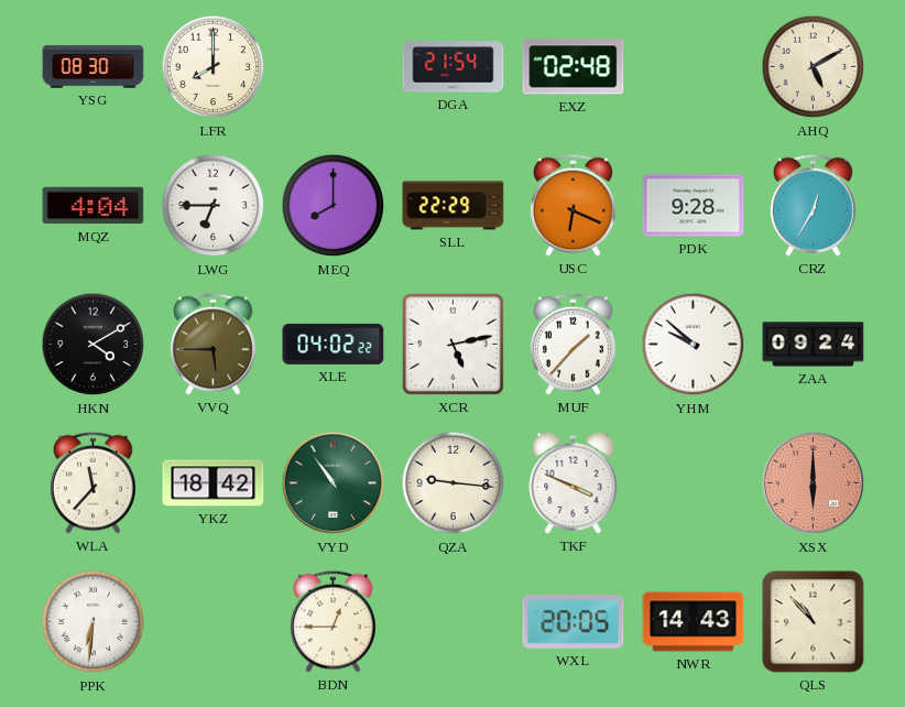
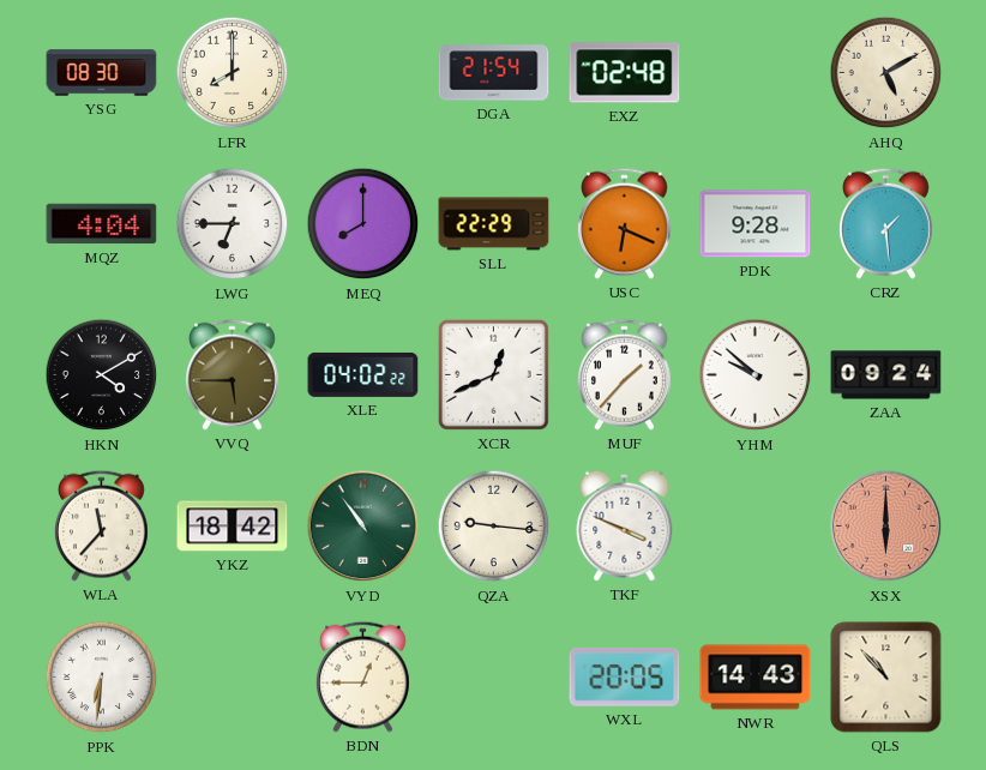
CRZ: 12:35 -> 1:29
XCR: 5:13 -> 12:41
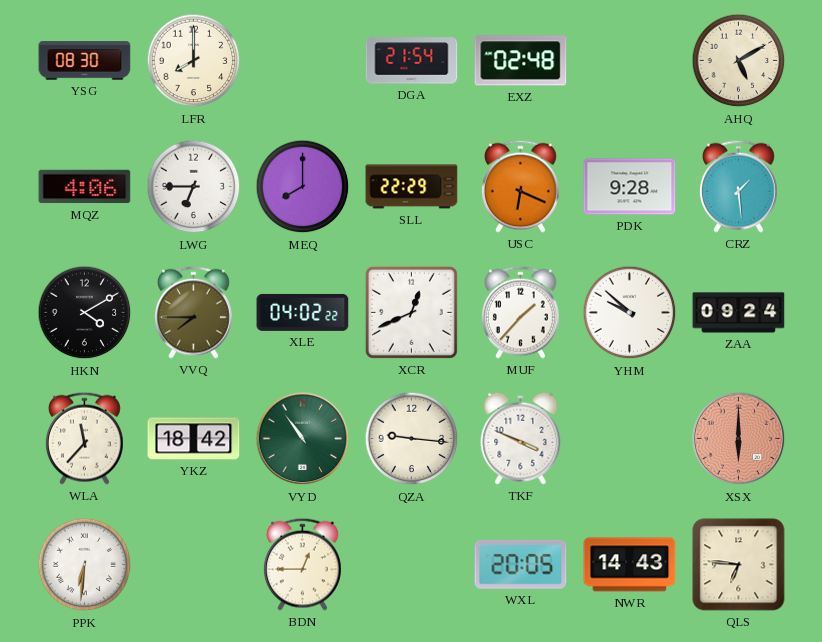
MQZ: 4:04 -> 4:06
VVQ: 5:45 -> 7:45
QLS: 10:53 -> 6:46
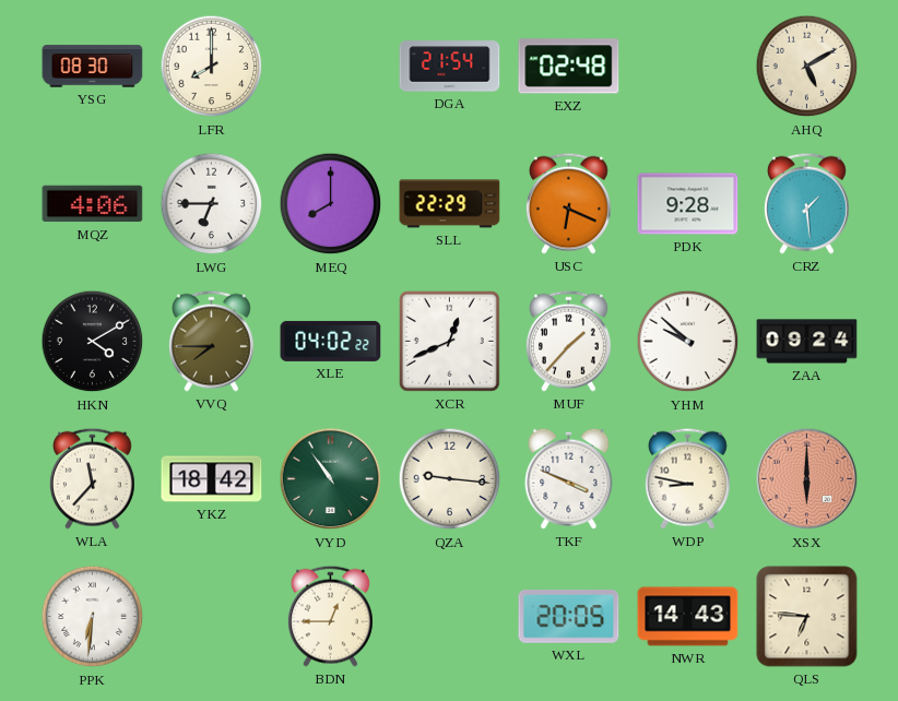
WDP: none -> 8:47
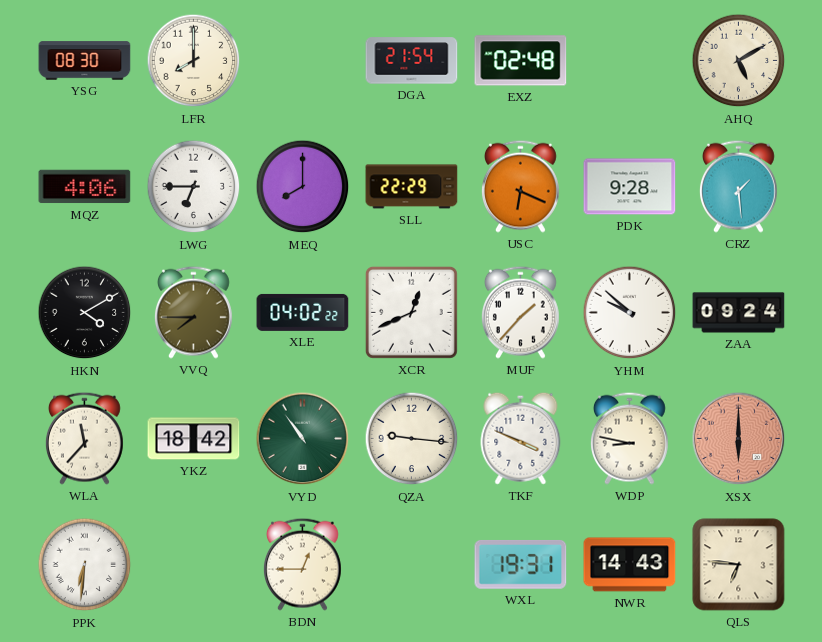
WXL: 20:05 -> 19:31
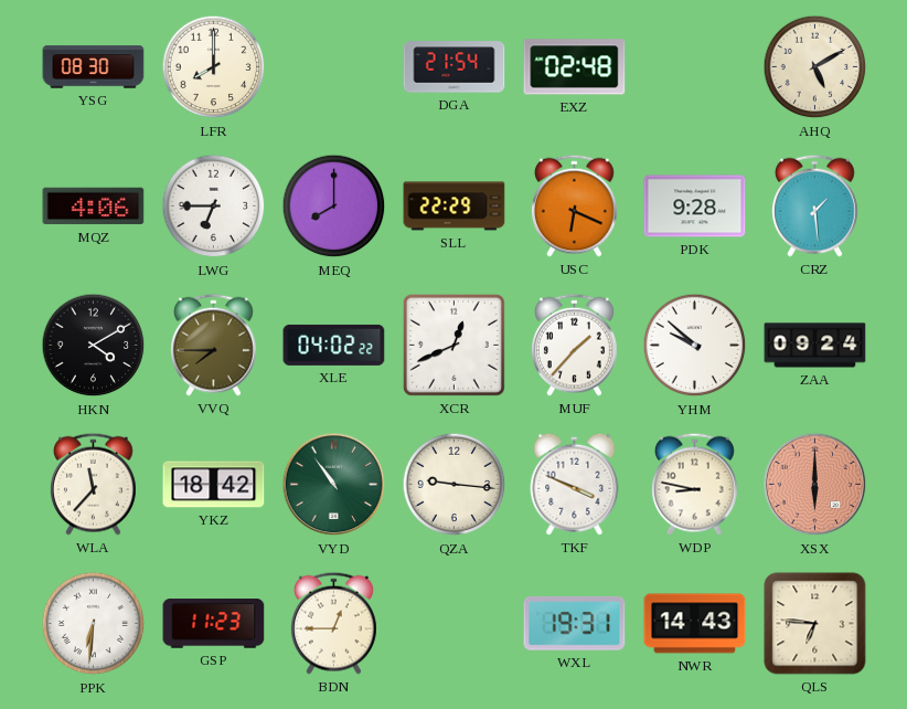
GSP: none -> 11:23
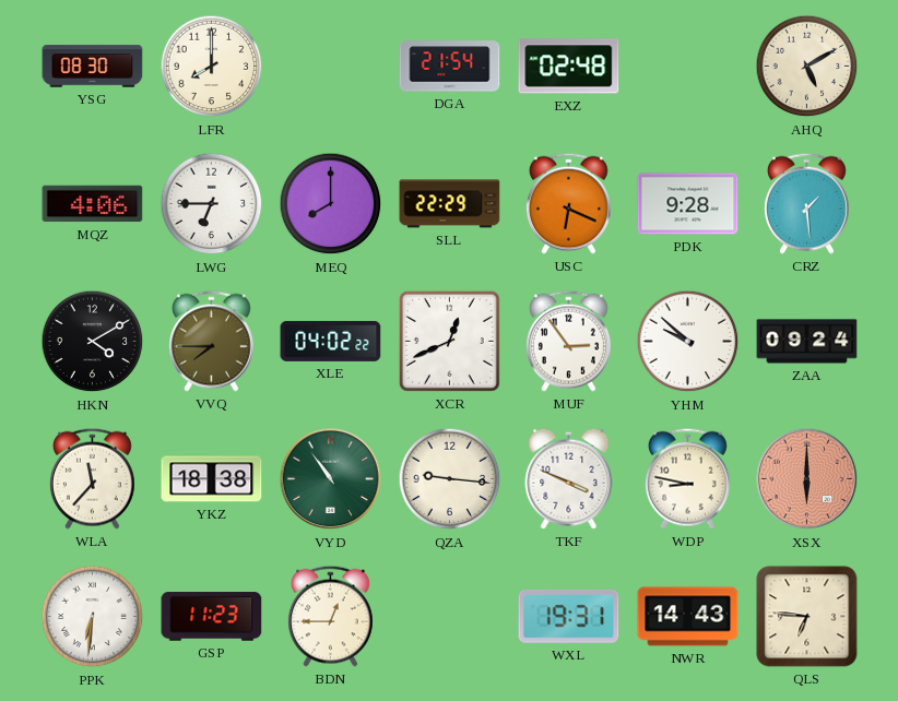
MUF: 1:37 -> 2:54
YKZ: 18:42 -> 18:38
